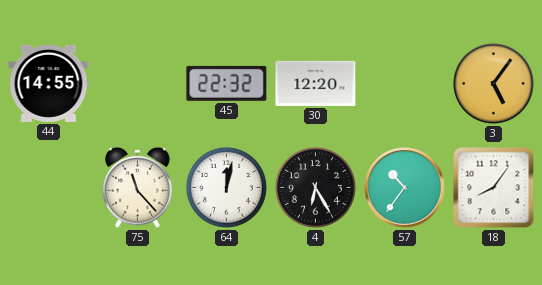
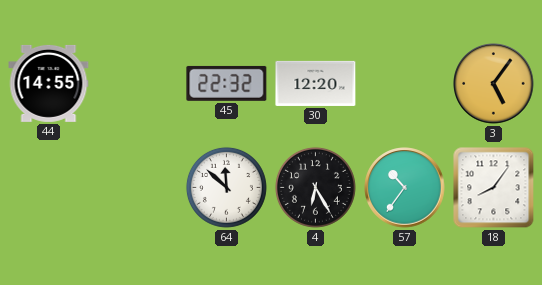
75: 11:23 -> none
64: 12:02 -> 11:52
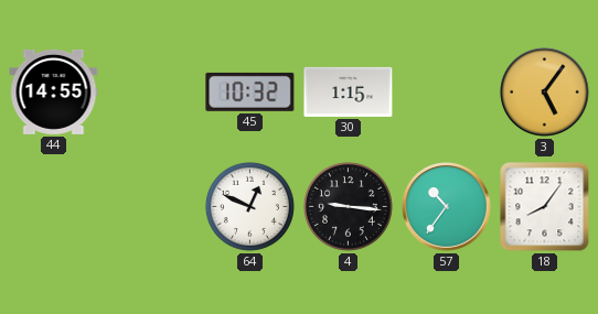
45: 22:32 -> 10:32
30: 12:20 -> 1:15
64: 11:52 -> 12:49
4: 6:25 -> 9:16
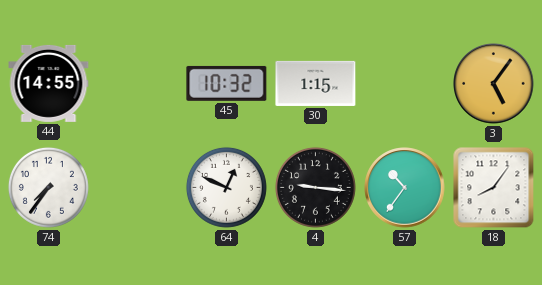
74: none -> 7:36
